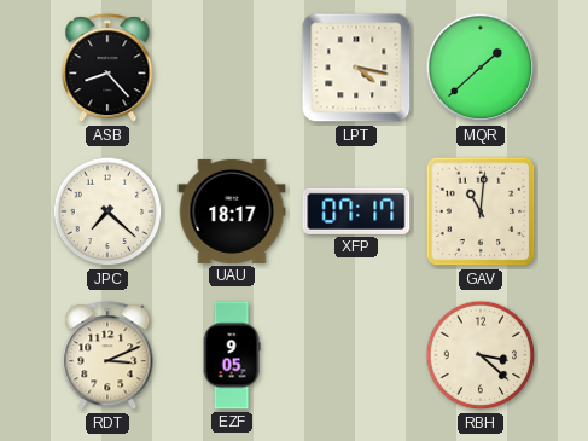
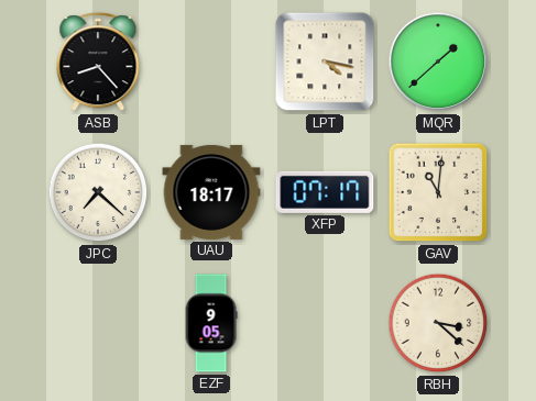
RDT: 3:11 -> none
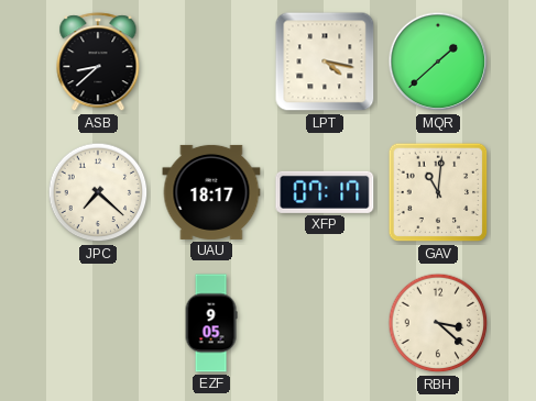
ASB: 8:23 -> 8:38
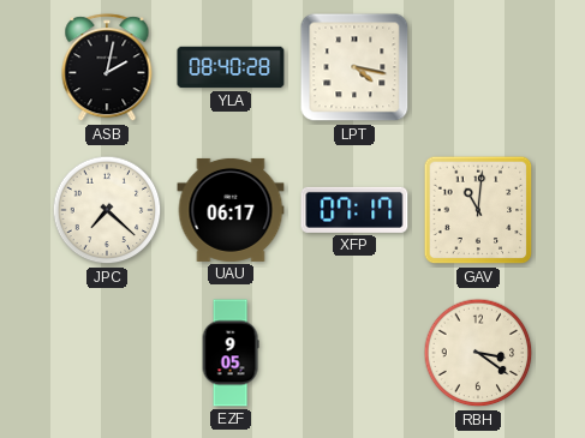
ASB: 8:38 -> 2:02
YLA: none -> 08:40
MQR: 1:38 -> none
UAU: 18:17 -> 06:17
RBH: 3:22 -> 3:21
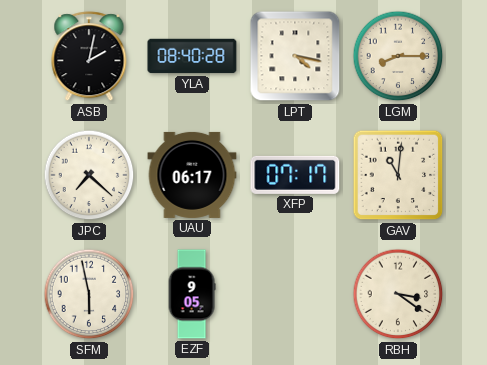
LGM: none -> 8:15
SFM: none -> 5:58
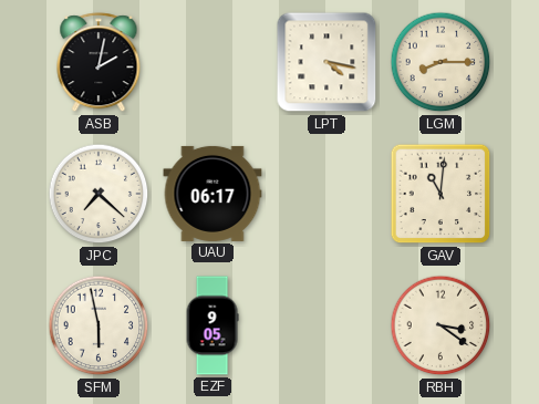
YLA: 08:40 -> none
XFP: 07:17 -> none
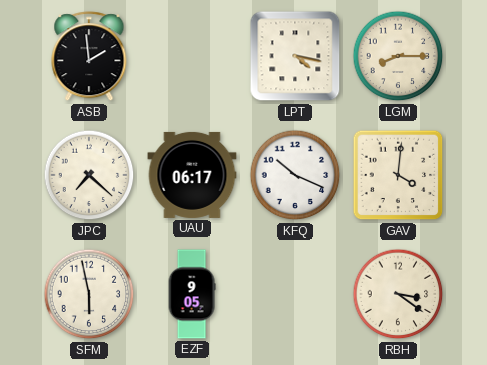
ASB: 2:02 -> 1:59
KFQ: none -> 10:19
GAV: 11:01 -> 4:01
